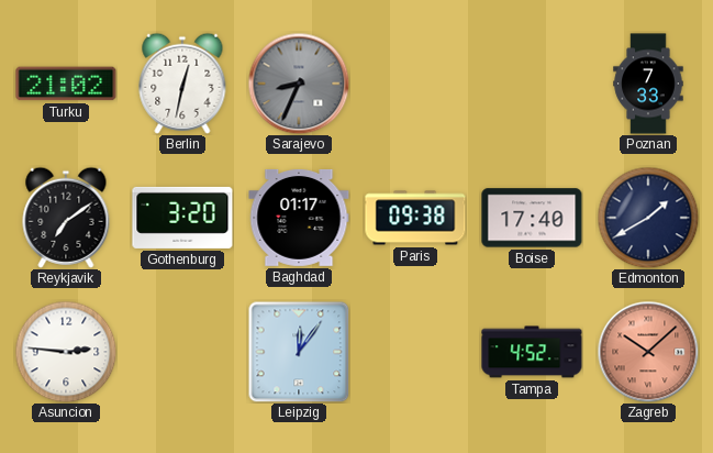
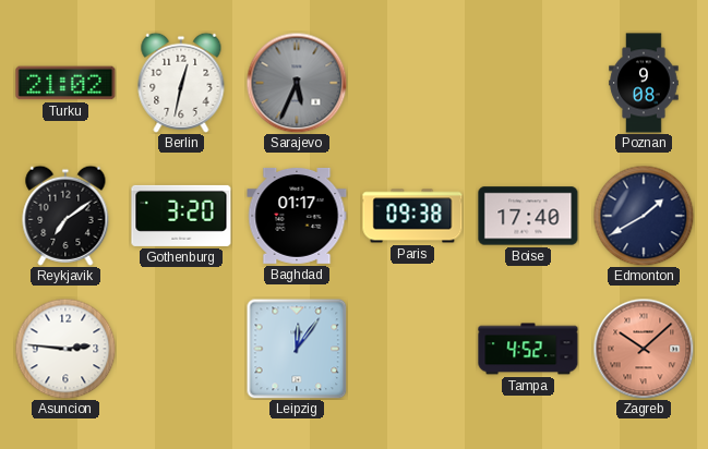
Sarajevo: 8:34 -> 5:34
Poznan: 7:33 -> 9:08
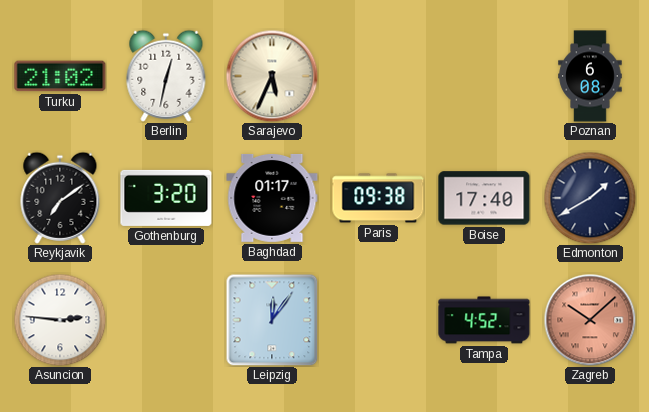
Sarajevo dial: grey -> cream
Poznan: 9:08 -> 6:08
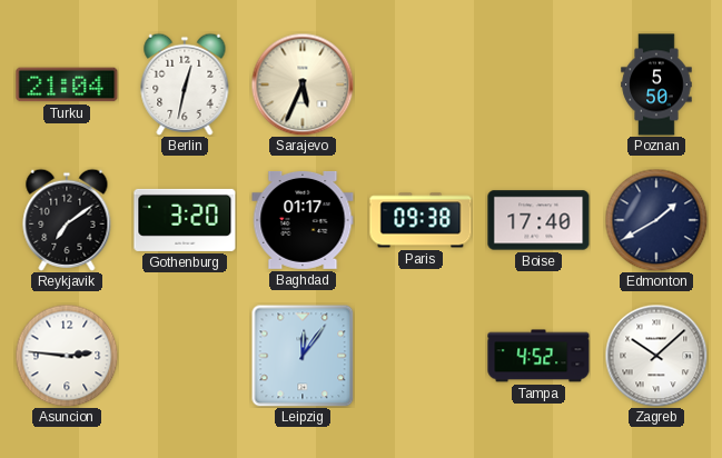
Turku: 21:02 -> 21:04
Poznan: 6:08 -> 5:50
Zagreb dial: salmon -> white
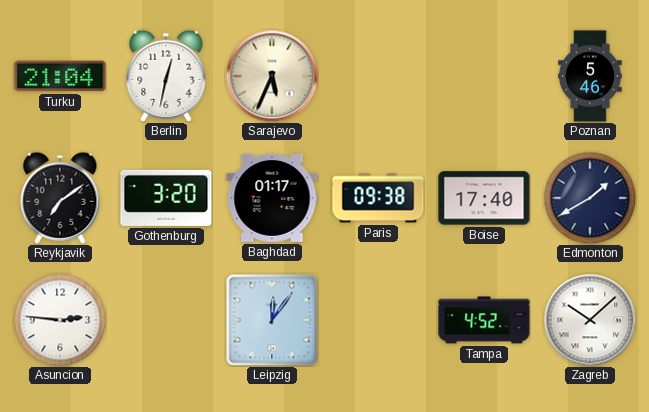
Poznan: 5:50 -> 5:46
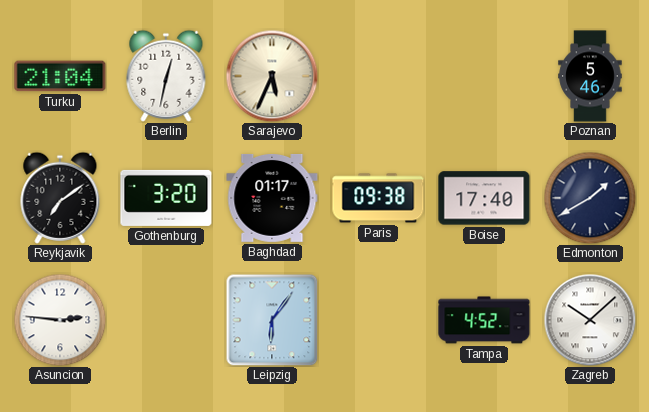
Leipzig: 12:06 -> 6:06
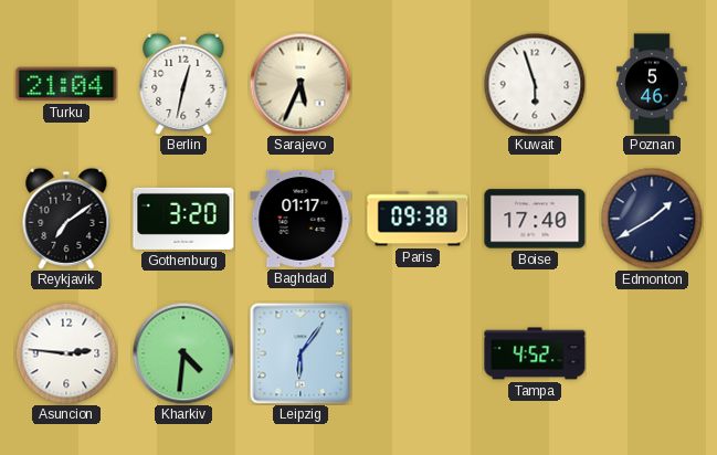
Kuwait: none -> 5:57
Kharkiv: none -> 4:31
Zagreb: 10:08 -> none
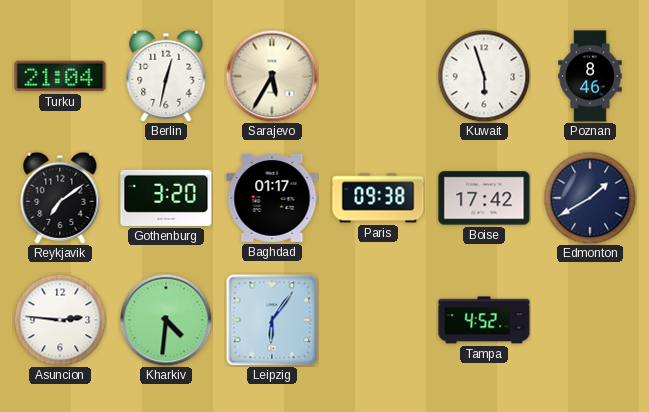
Sarajevo: 5:34 -> 5:35
Poznan: 5:46 -> 8:46
Boise: 17:40 -> 17:42
